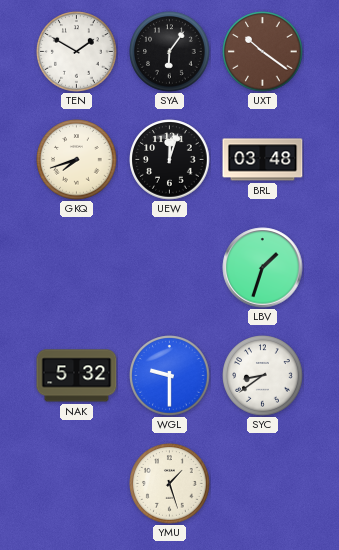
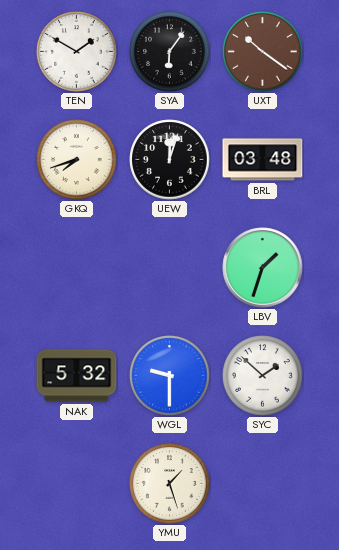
SYC: 8:39 -> 1:52
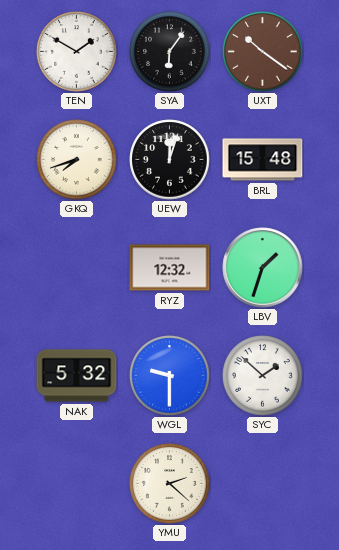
BRL: 03:48 -> 15:48
RYZ: none -> 12:32
YMU: 1:27 -> 2:22
